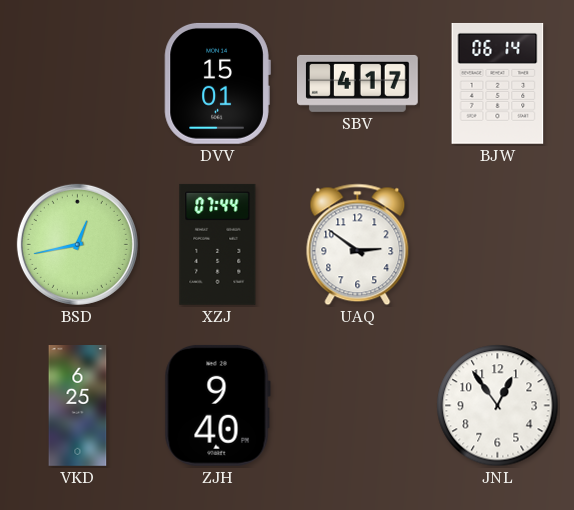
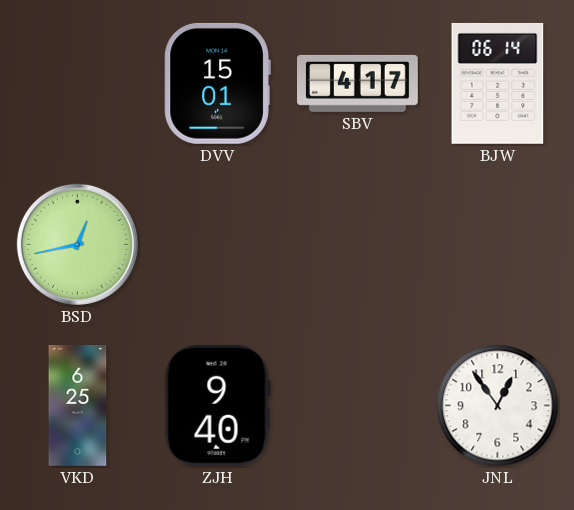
XZJ: 07:44 -> none
UAQ: 2:51 -> none
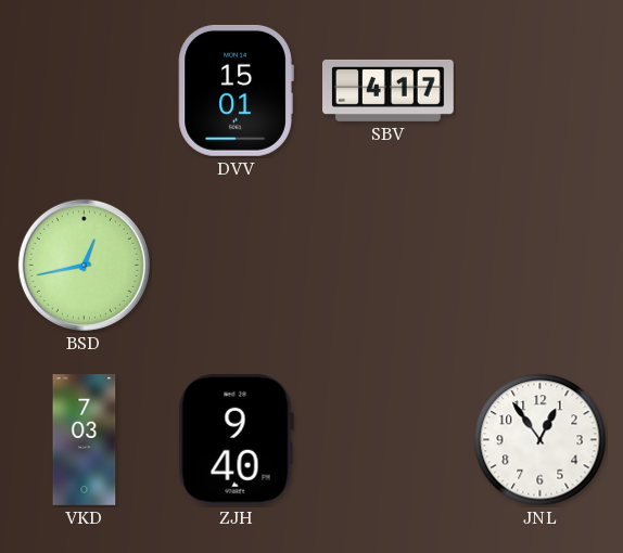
BJW: 06:14 -> none
VKD: 6:25 -> 7:03
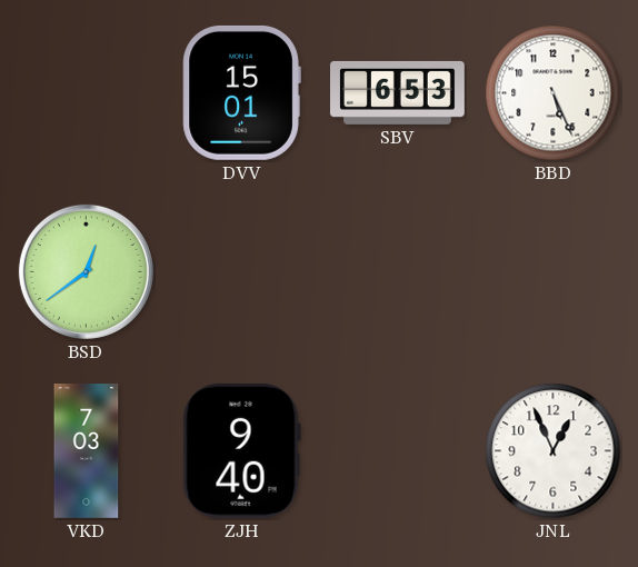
SBV: 4:17 -> 6:53
BBD: none -> 5:26
BSD: 12:43 -> 12:39
JNL: 12:54 -> 12:56
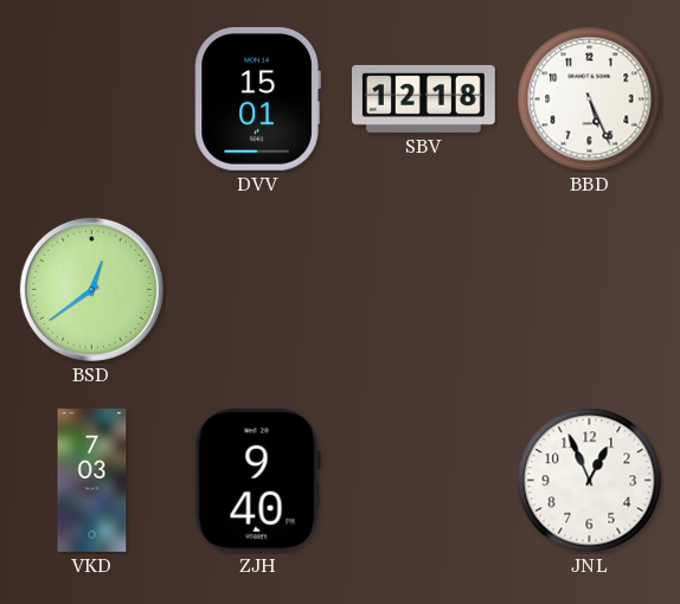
SBV: 6:53 -> 12:18
